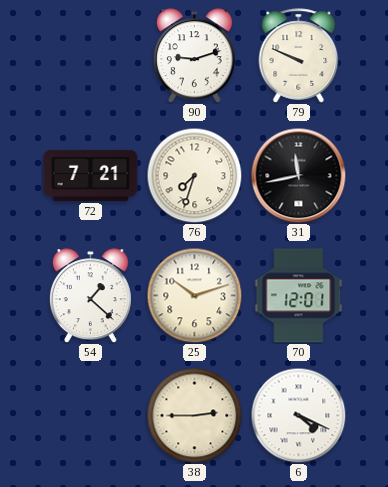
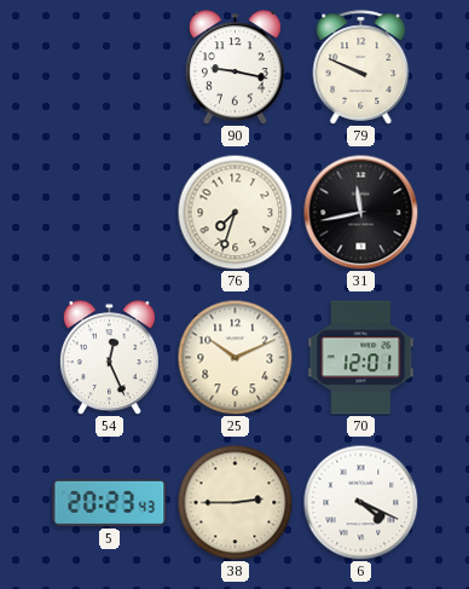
90: 9:12 -> 9:17
72: 7:21 -> none
54: 1:22 -> 12:26
25: 10:12 -> 10:11
5: none -> 20:23
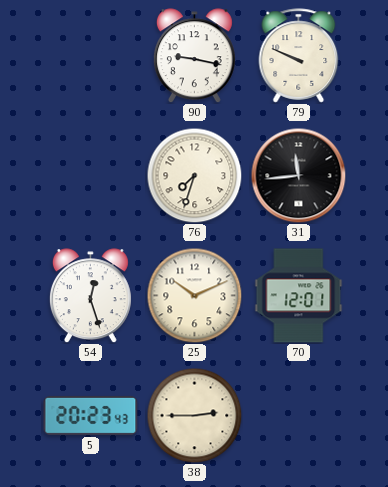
31: 11:43 -> 11:44
54: 12:26 -> 12:27
6: 4:19 -> none
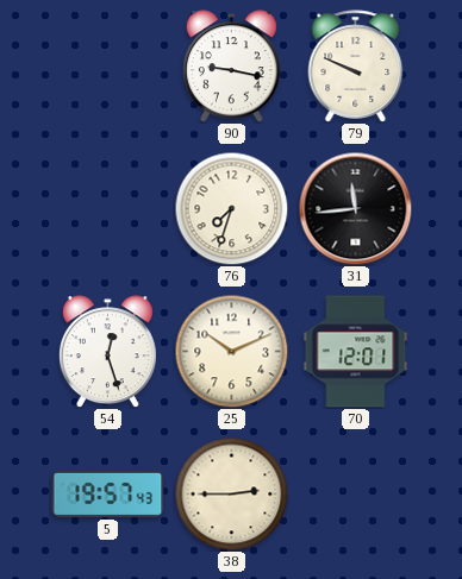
5: 20:23 -> 19:57
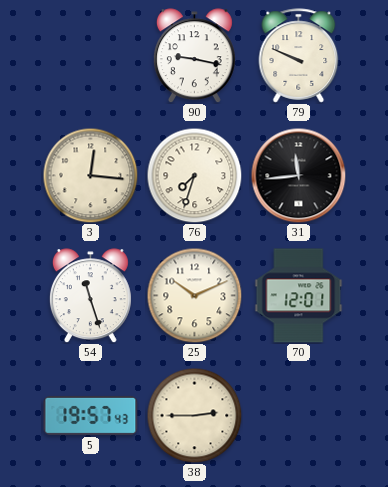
3: none -> 12:16
54: 12:27 -> 11:27
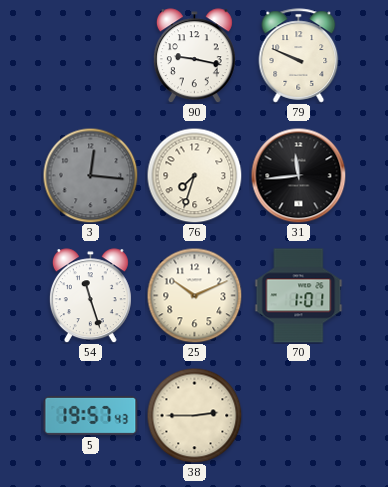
3 dial: cream -> grey
70: 12:01 -> 1:01
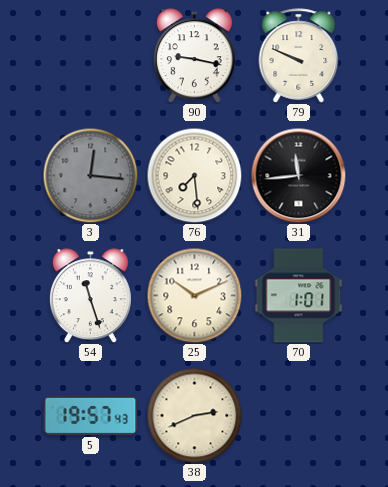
76: 7:33 -> 7:29
38: 2:45 -> 2:41
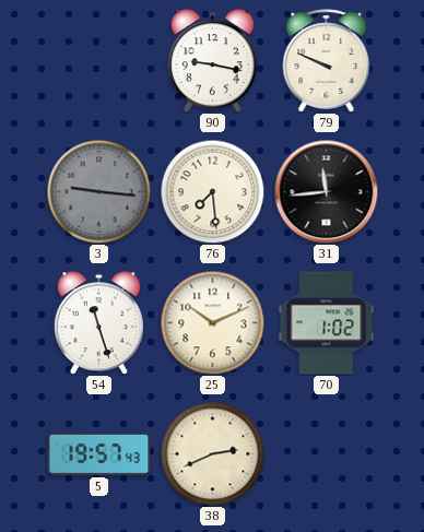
3: 12:16 -> 9:16
70: 1:01 -> 1:02
